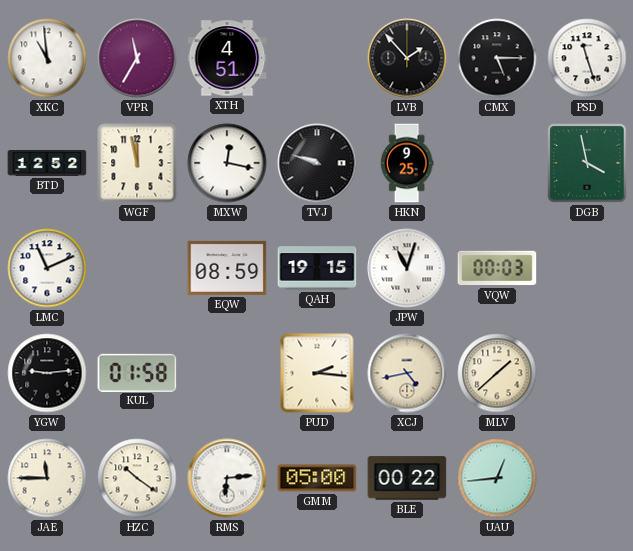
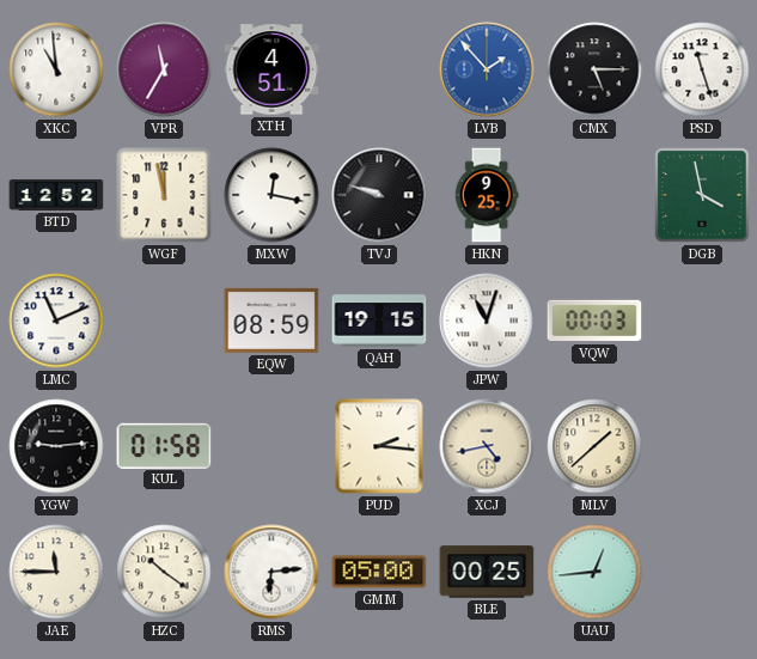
LVB dial: black -> blue
BLE: 00:22 -> 00:25
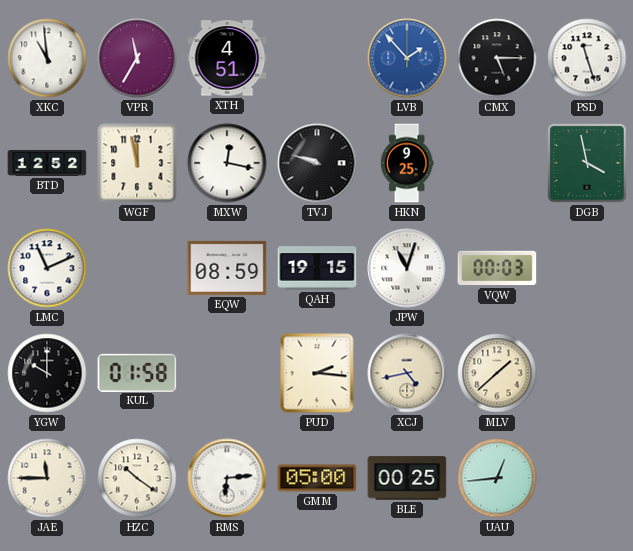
YGW: 9:14 -> 10:00
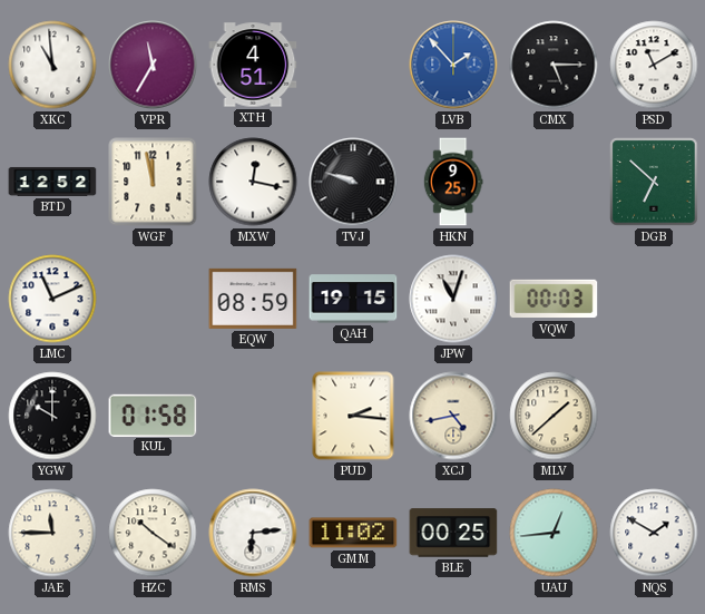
PSD: 11:27 -> 11:10
DGB: 3:58 -> 6:52
GMM: 05:00 -> 11:02
NQS: none -> 1:50
